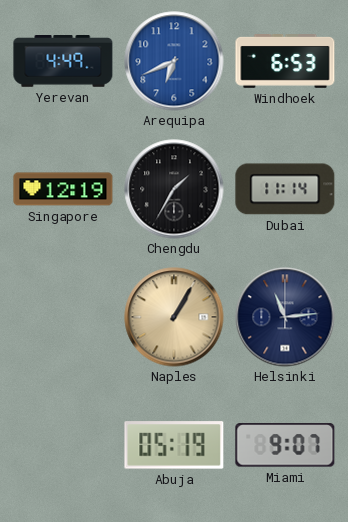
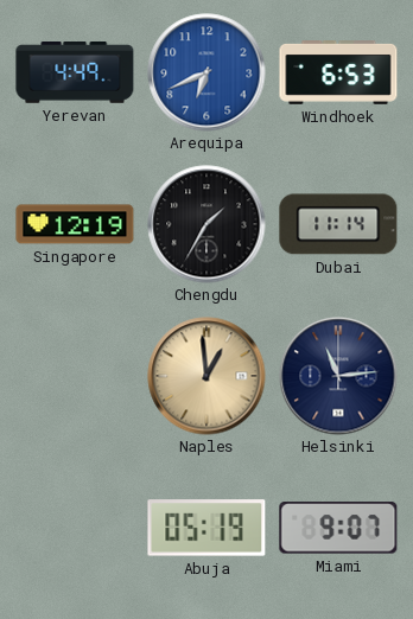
Naples: 1:05 -> 12:59
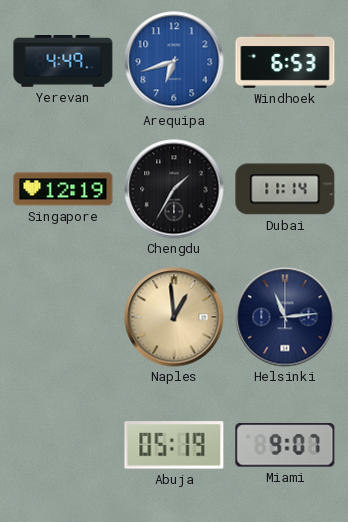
Arequipa: 6:41 -> 6:42
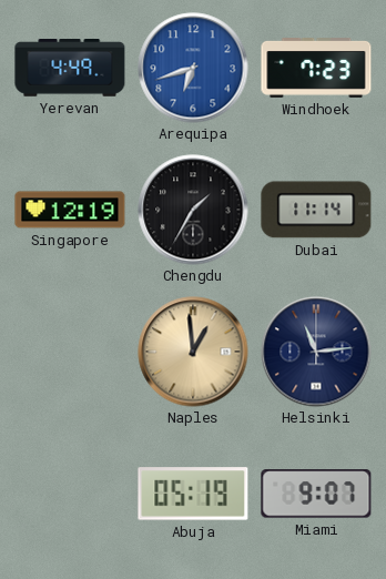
Windhoek: 6:53 -> 7:23
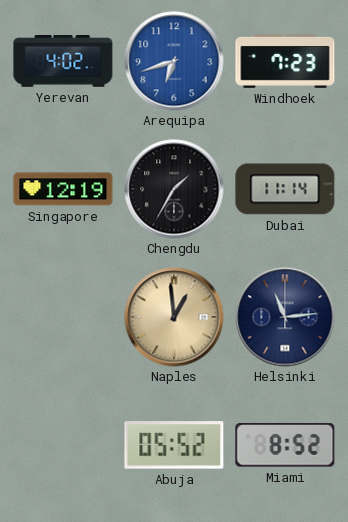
Yerevan: 4:49 -> 4:02
Abuja: 05:19 -> 05:52
Miami: 9:07 -> 8:52
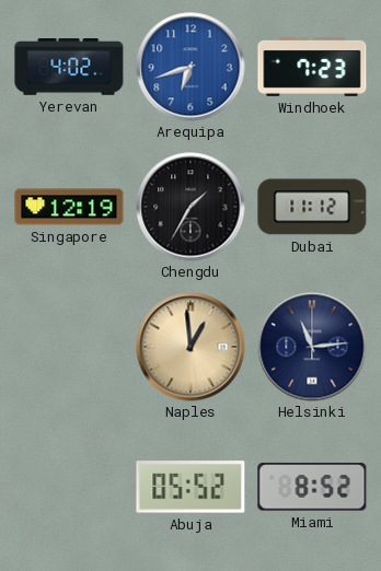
Dubai: 11:14 -> 11:12
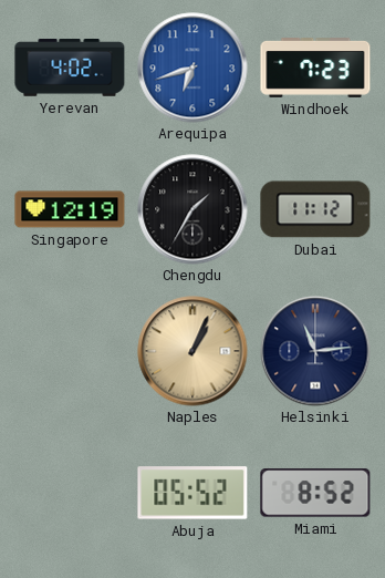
Naples: 12:59 -> 1:04
